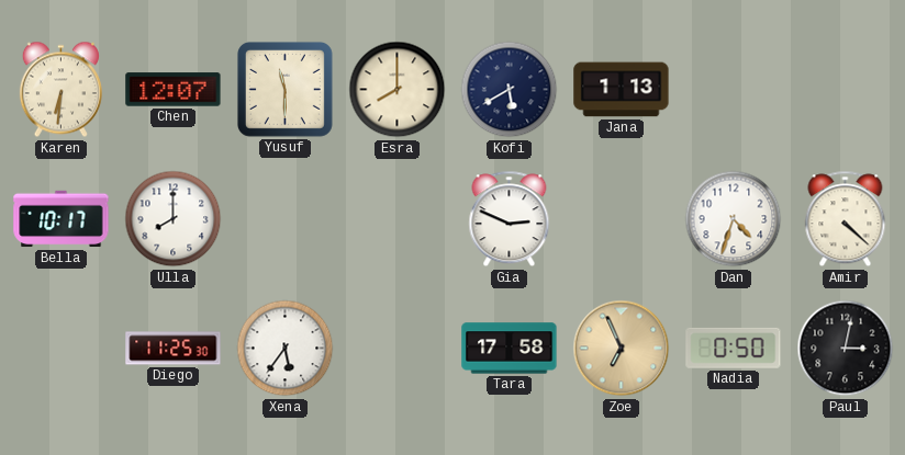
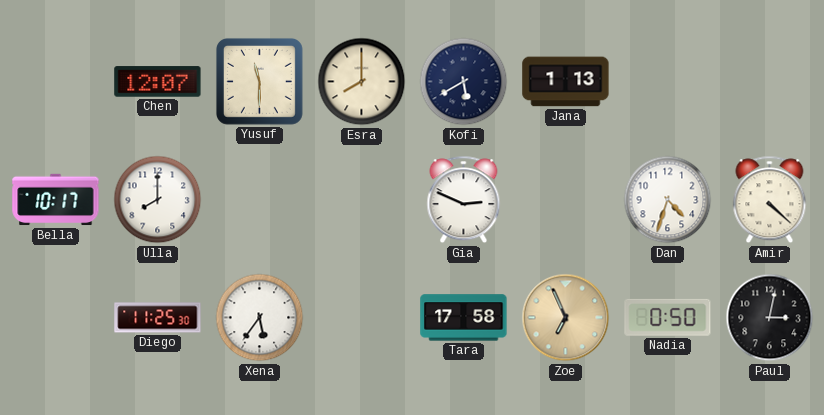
Karen: 6:31 -> none
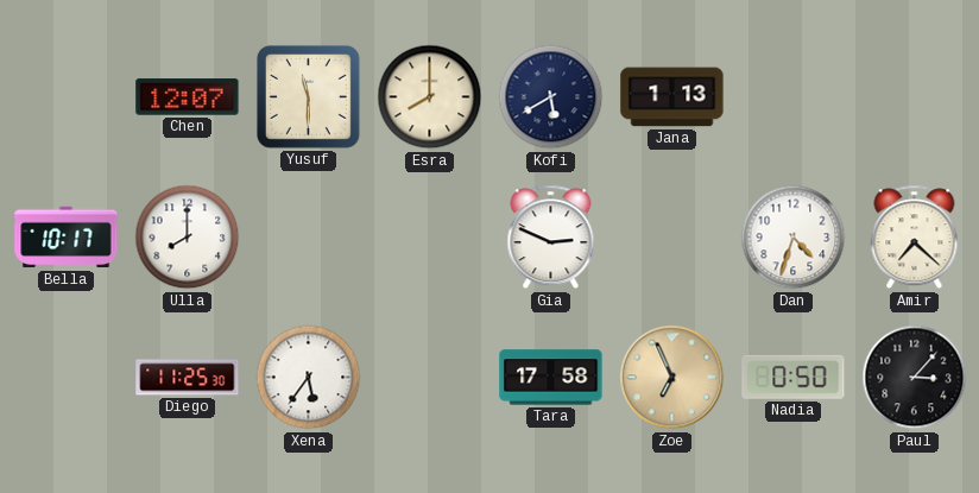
Amir: 4:22 -> 7:22
Paul: 3:02 -> 3:07
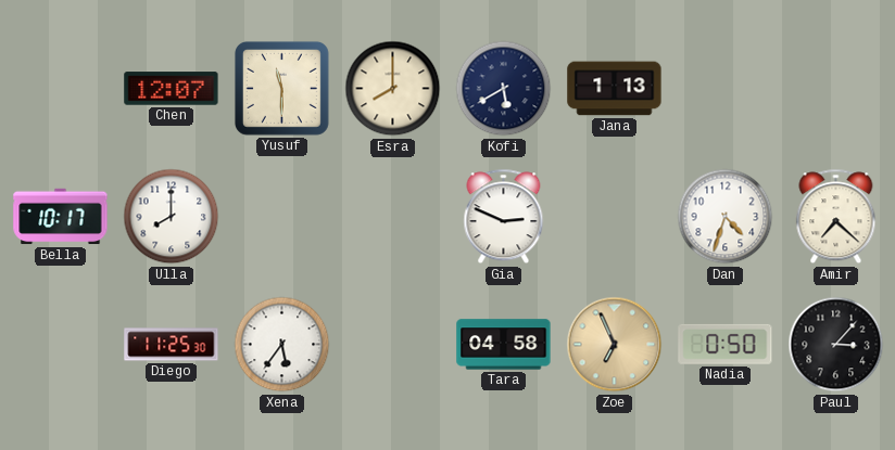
Tara: 17:58 -> 04:58
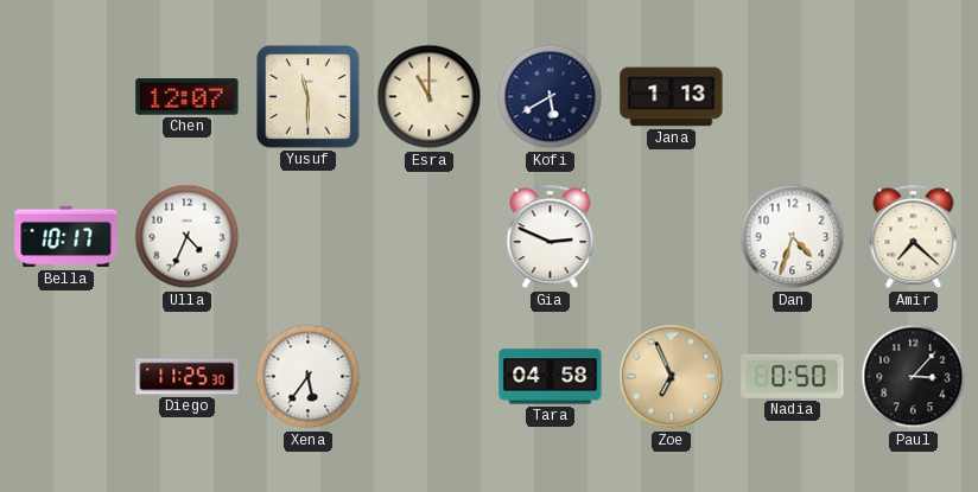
Esra: 8:00 -> 11:00
Ulla: 8:00 -> 4:34
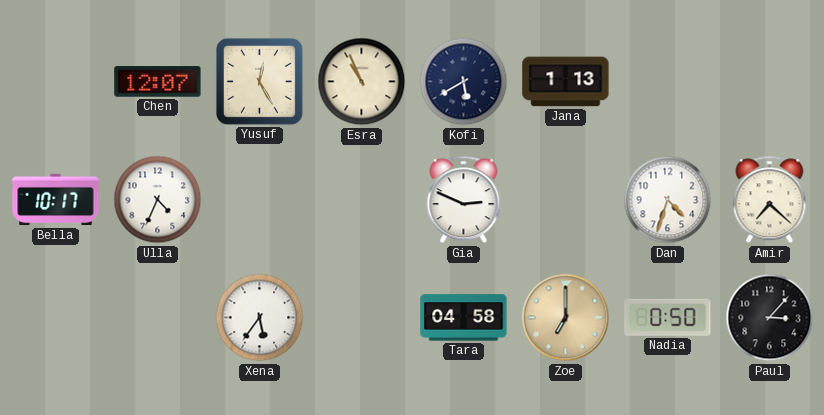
Yusuf: 11:30 -> 12:25
Esra: 11:00 -> 10:56
Diego: 11:25 -> none
Zoe: 6:56 -> 7:00
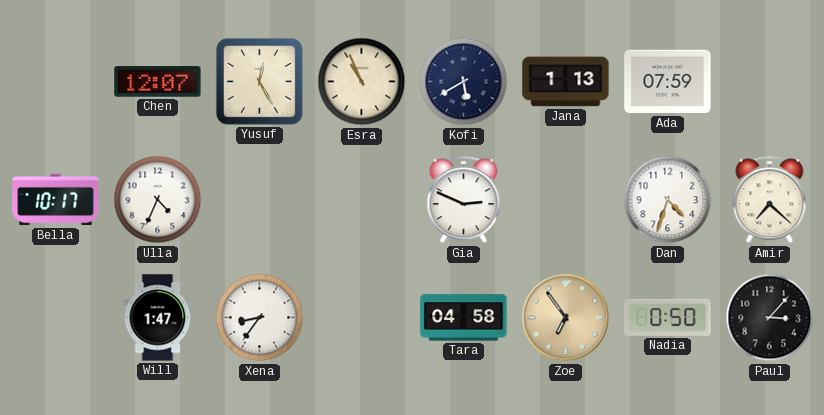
Ada: none -> 07:59
Will: none -> 1:47
Xena: 5:36 -> 8:36
Zoe: 7:00 -> 6:54
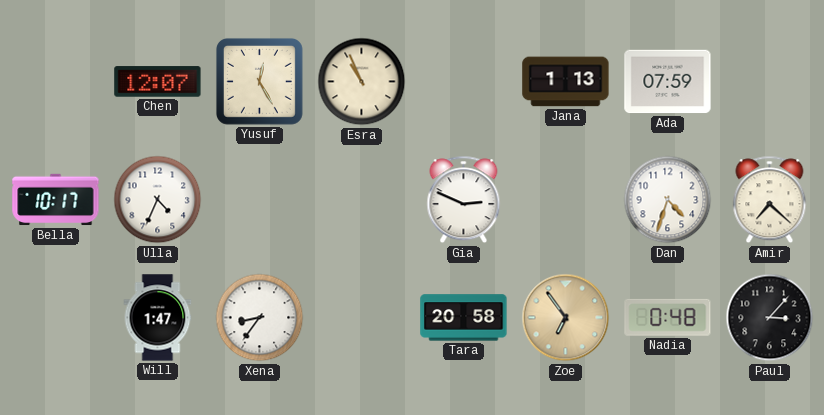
Kofi: 5:40 -> none
Tara: 04:58 -> 20:58
Nadia: 0:50 -> 0:48
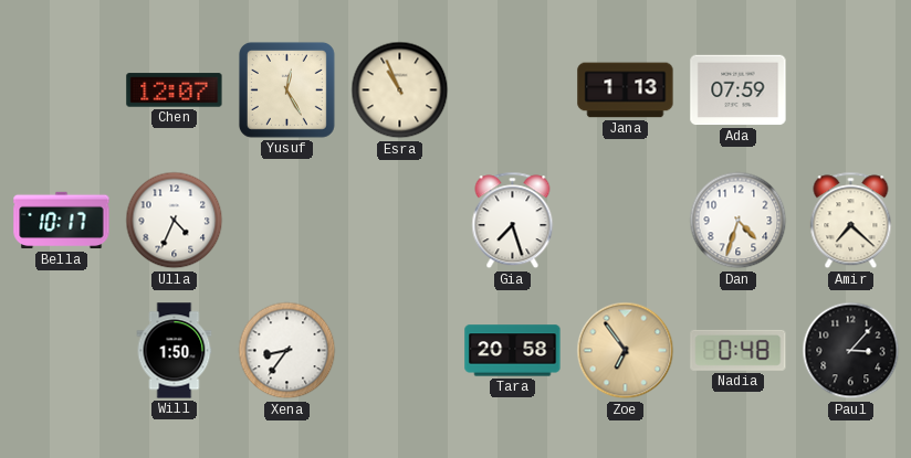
Gia: 2:49 -> 7:27
Will: 1:47 -> 1:50
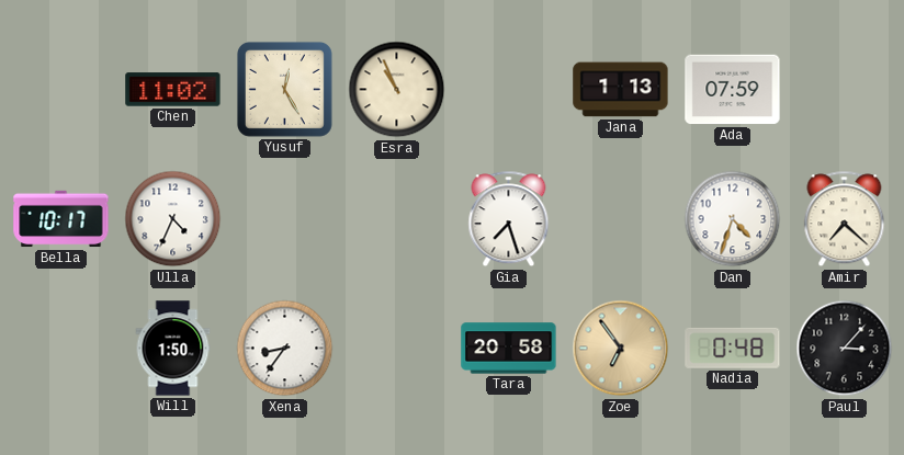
Chen: 12:07 -> 11:02
